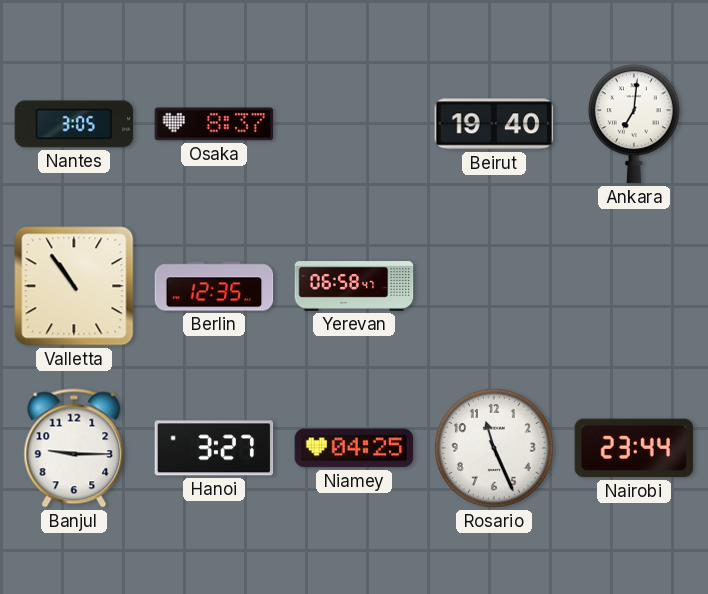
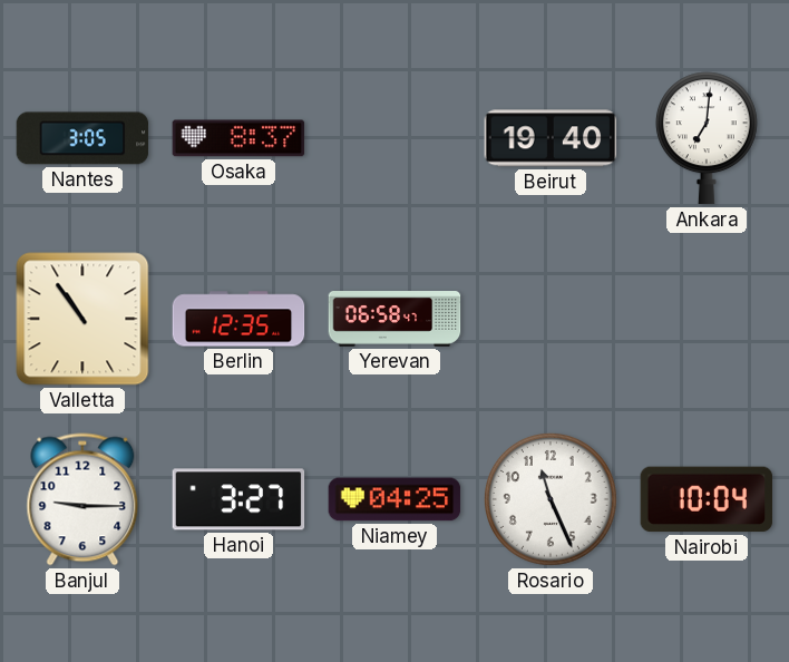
Nairobi: 23:44 -> 10:04
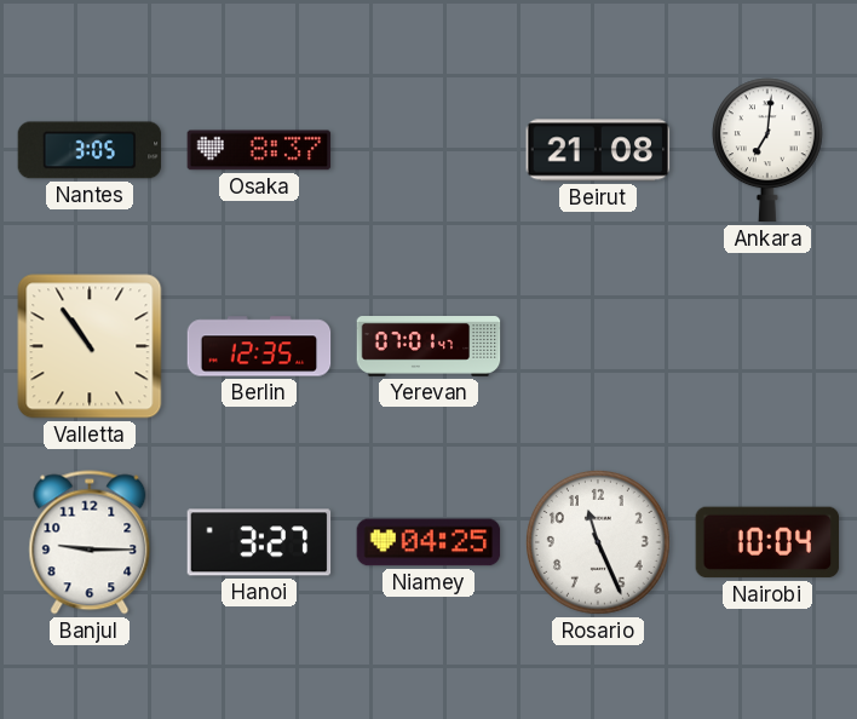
Beirut: 19:40 -> 21:08
Yerevan: 06:58 -> 07:01
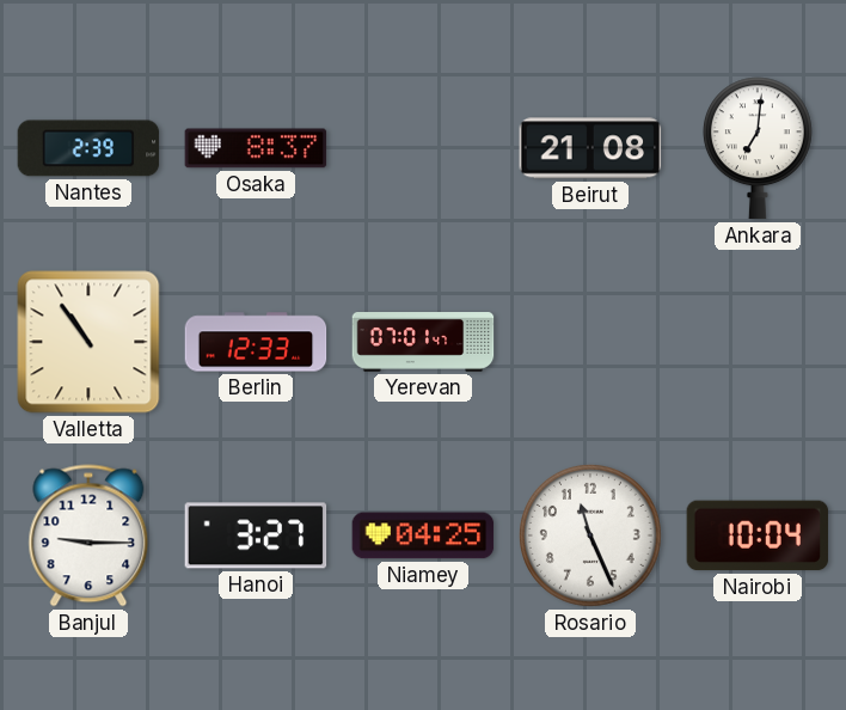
Nantes: 3:05 -> 2:39
Berlin: 12:35 -> 12:33
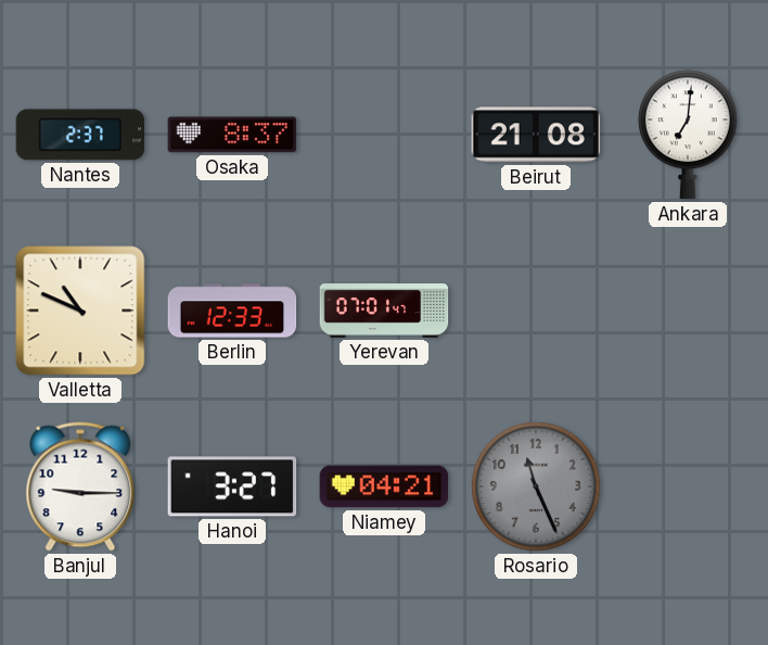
Nantes: 2:39 -> 2:37
Valletta: 10:54 -> 10:49
Niamey: 04:25 -> 04:21
Rosario dial: white -> grey
Nairobi: 10:04 -> none
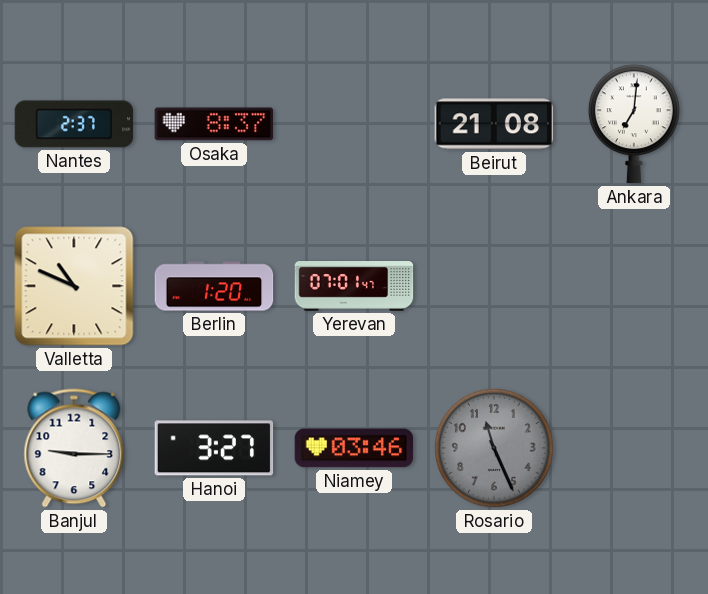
Berlin: 12:33 -> 1:20
Niamey: 04:21 -> 03:46
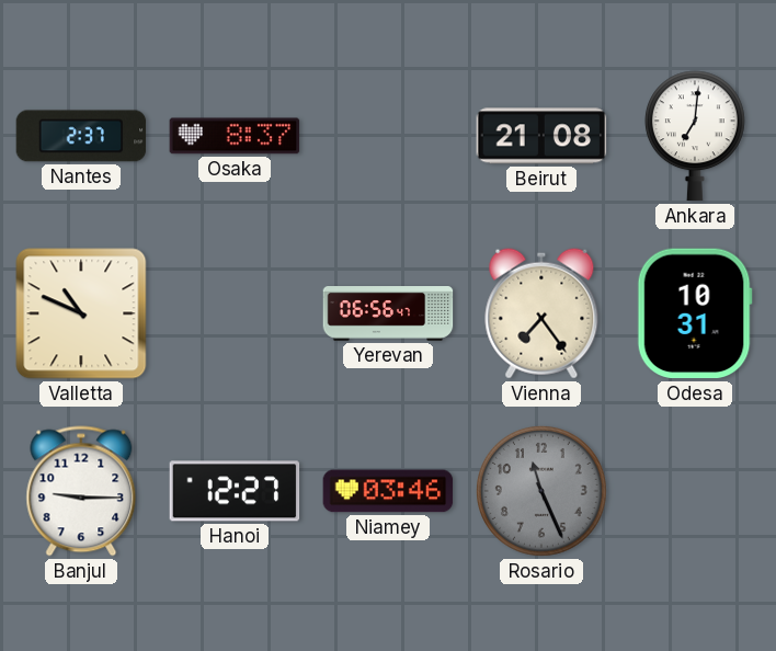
Berlin: 1:20 -> none
Yerevan: 07:01 -> 06:56
Vienna: none -> 7:24
Odesa: none -> 10:31
Hanoi: 3:27 -> 12:27
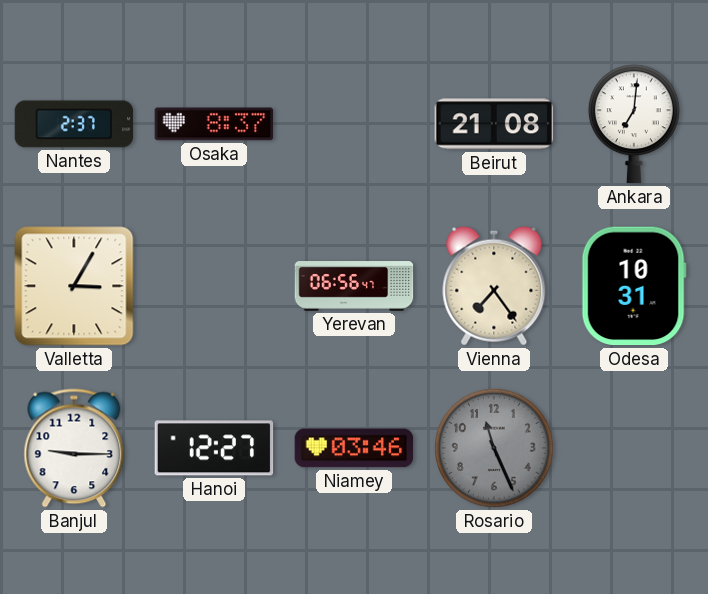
Valletta: 10:49 -> 3:05
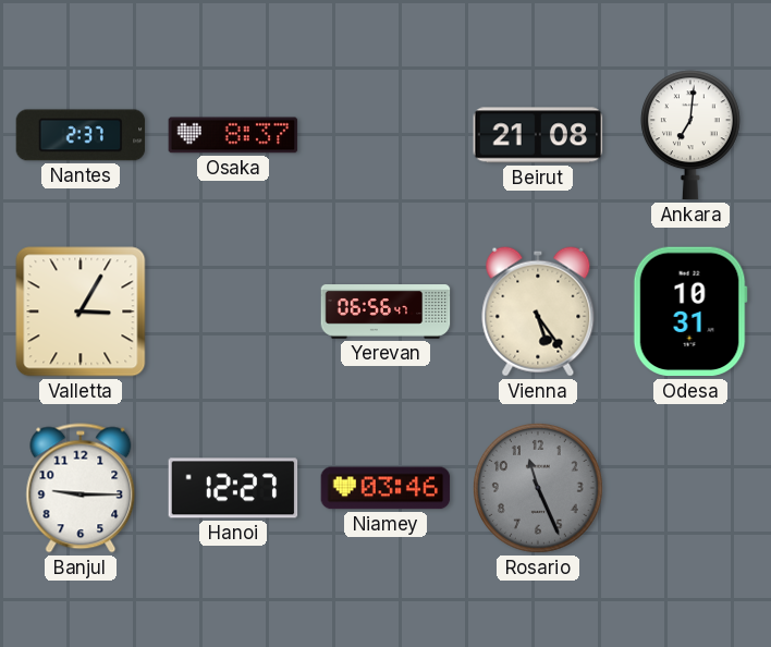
Vienna: 7:24 -> 5:24
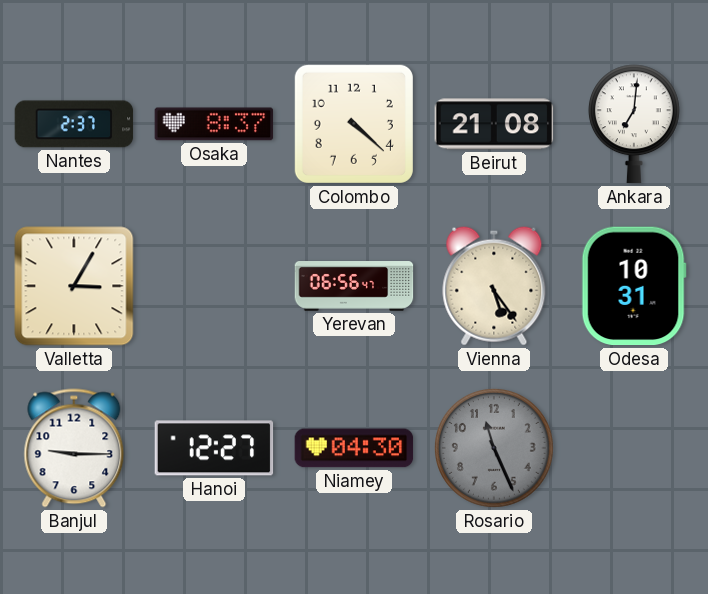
Colombo: none -> 4:22
Niamey: 03:46 -> 04:30
